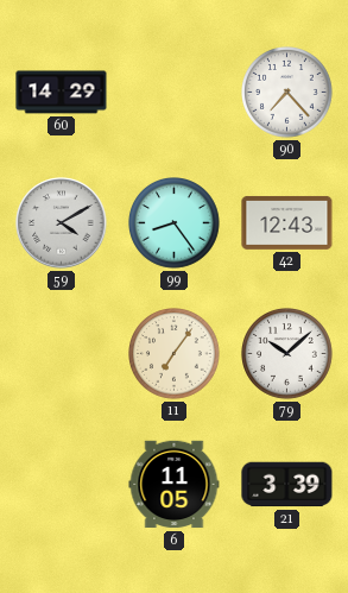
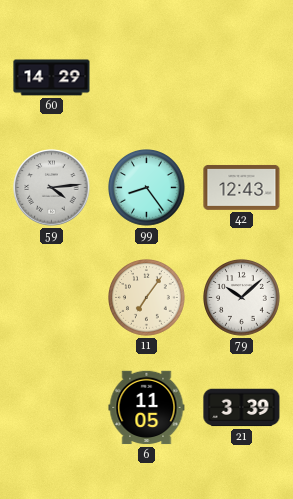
90: 7:23 -> none
59: 4:10 -> 4:14
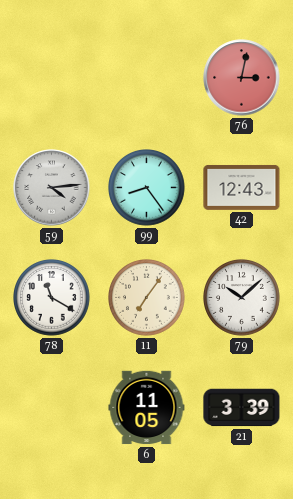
60: 14:29 -> none
76: none -> 3:02
78: none -> 11:20
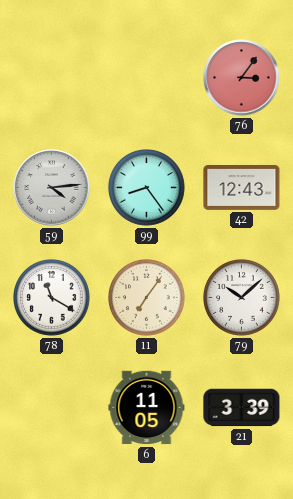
76: 3:02 -> 3:06
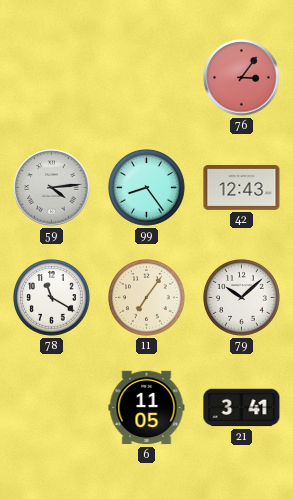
21: 3:39 -> 3:41
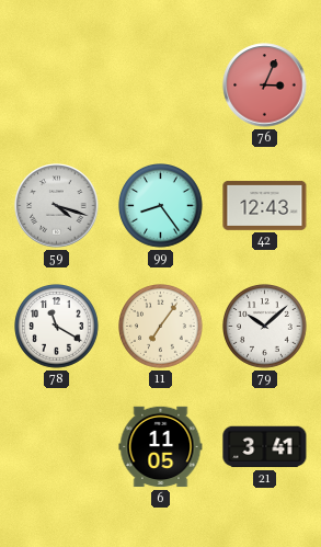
76: 3:06 -> 3:04
59: 4:14 -> 4:18
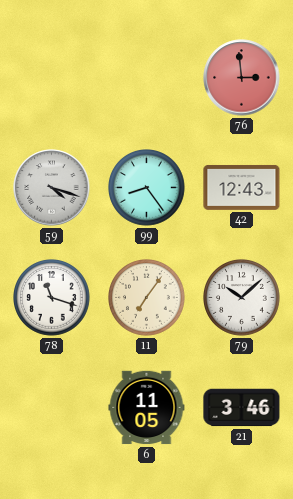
76: 3:04 -> 2:59
78: 11:20 -> 11:18
21: 3:41 -> 3:46
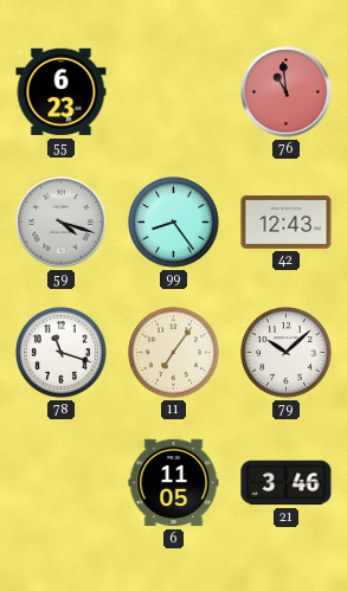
55: none -> 6:23
76: 2:59 -> 10:59
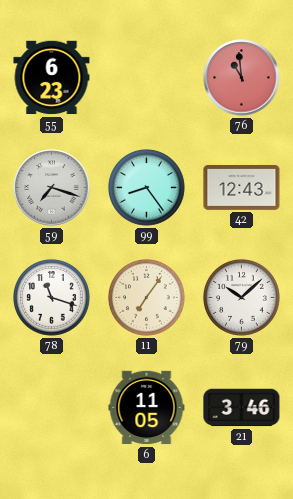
59: 4:18 -> 7:18
